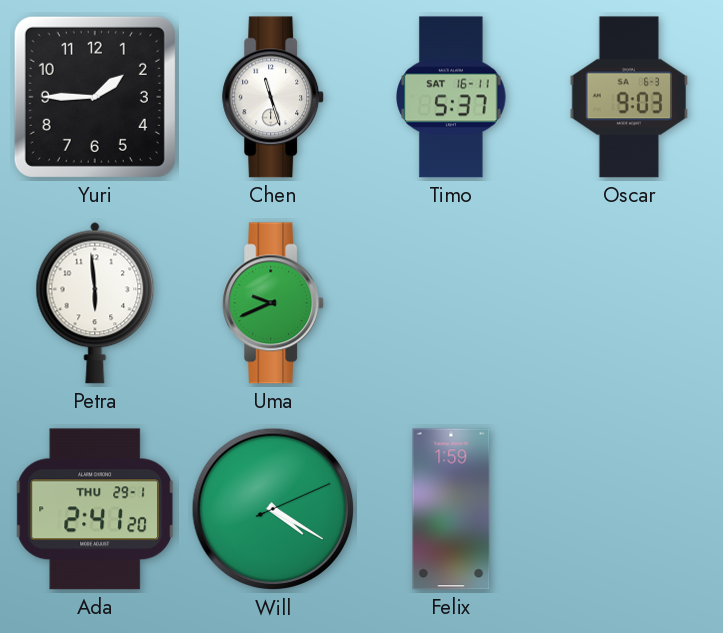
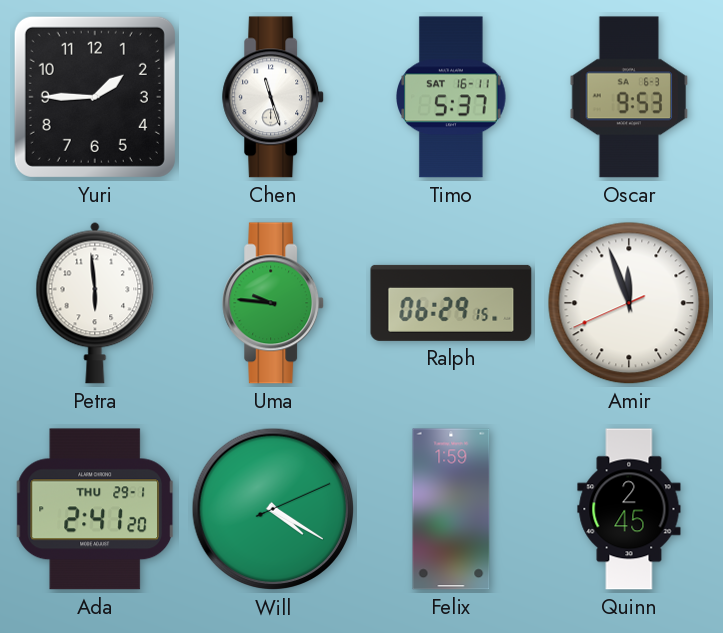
Oscar: 9:03 -> 9:53
Uma: 9:41 -> 9:46
Ralph: none -> 06:29
Amir: none -> 11:56
Quinn: none -> 2:45
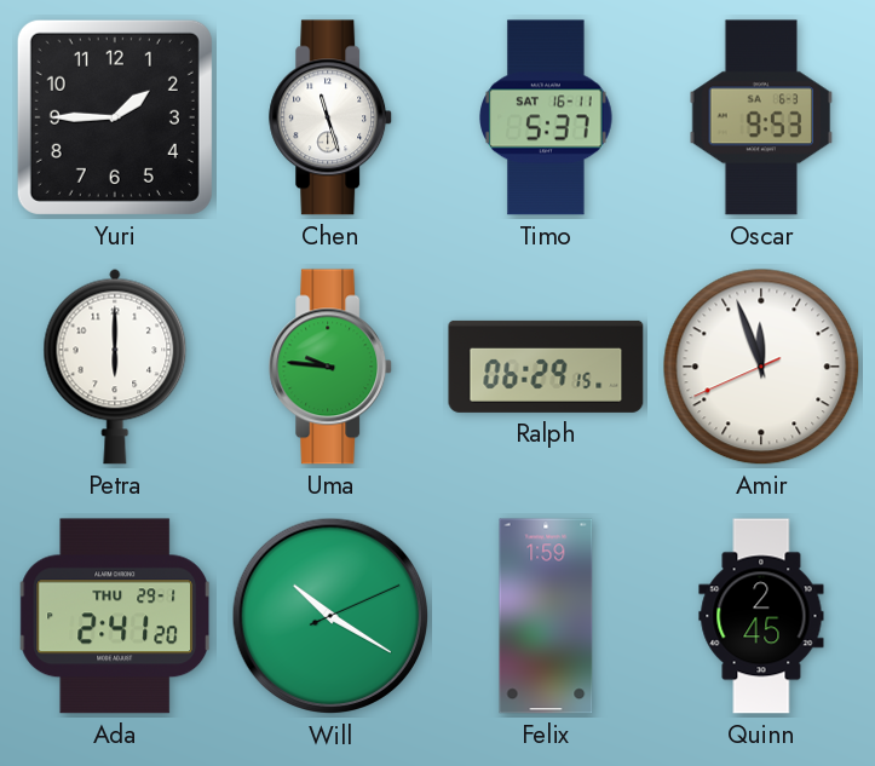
Petra: 5:59 -> 6:00
Will: 4:20 -> 10:20
